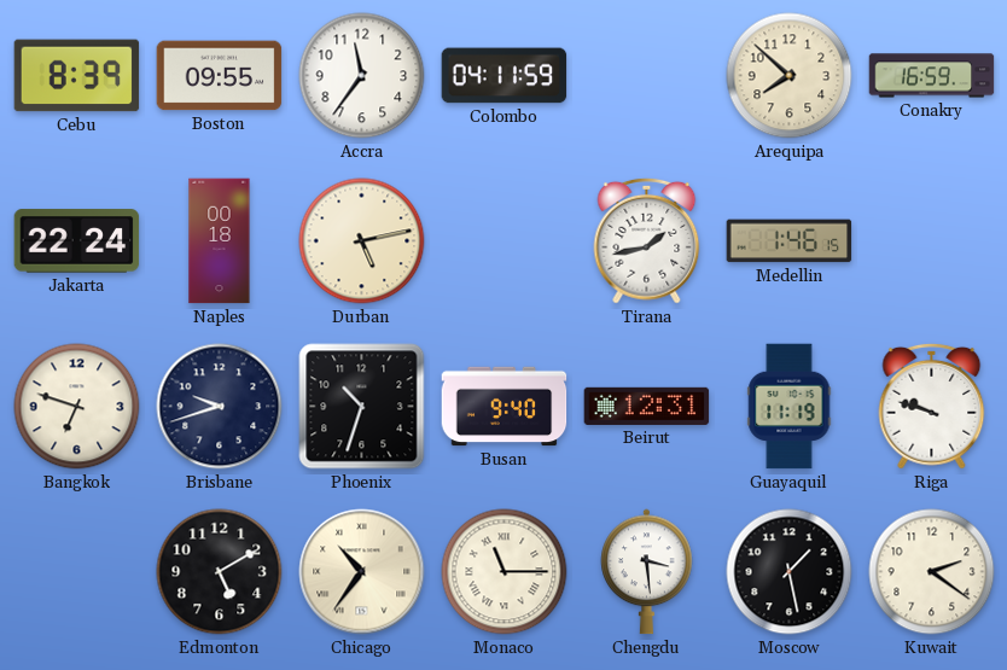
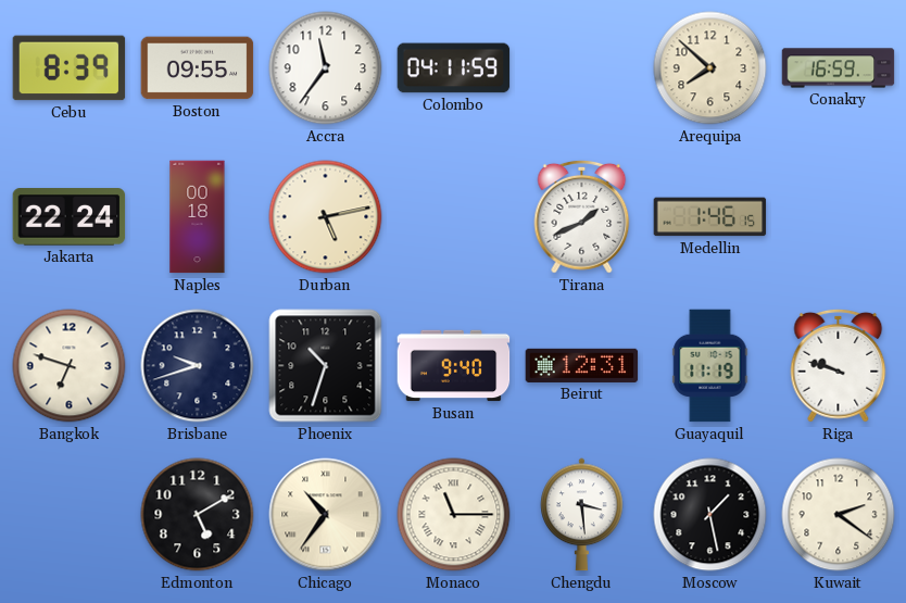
Tirana: 1:43 -> 1:41
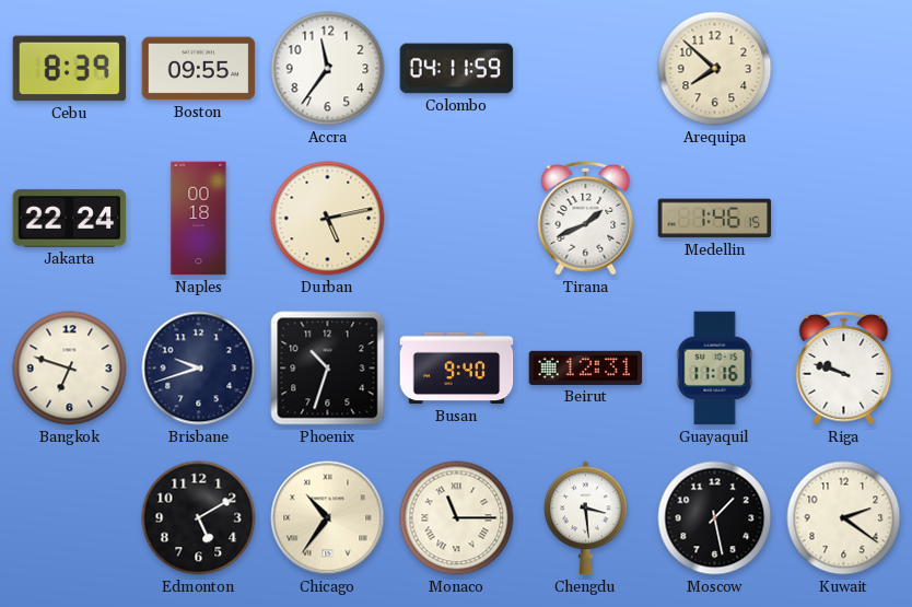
Conakry: 16:59 -> none
Guayaquil: 11:19 -> 11:16
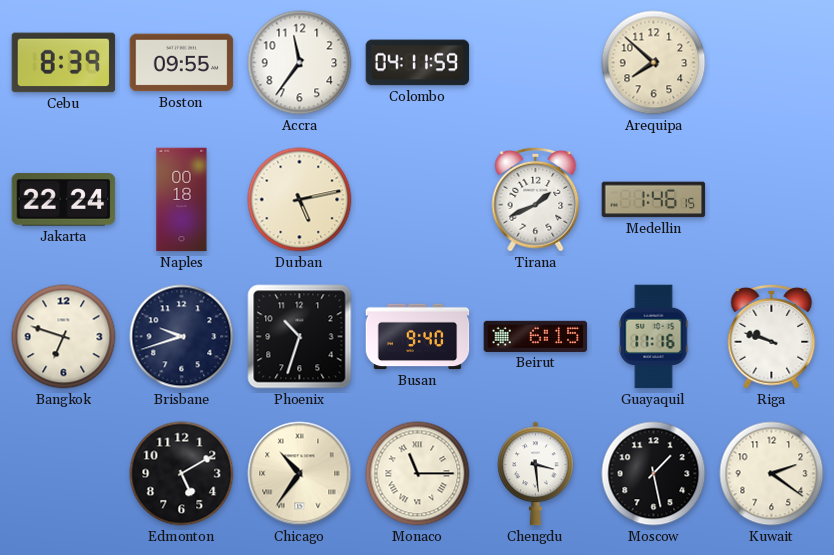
Beirut: 12:31 -> 6:15
